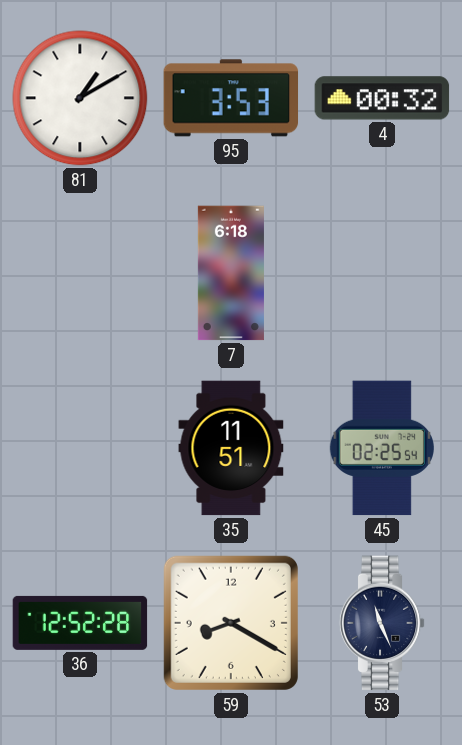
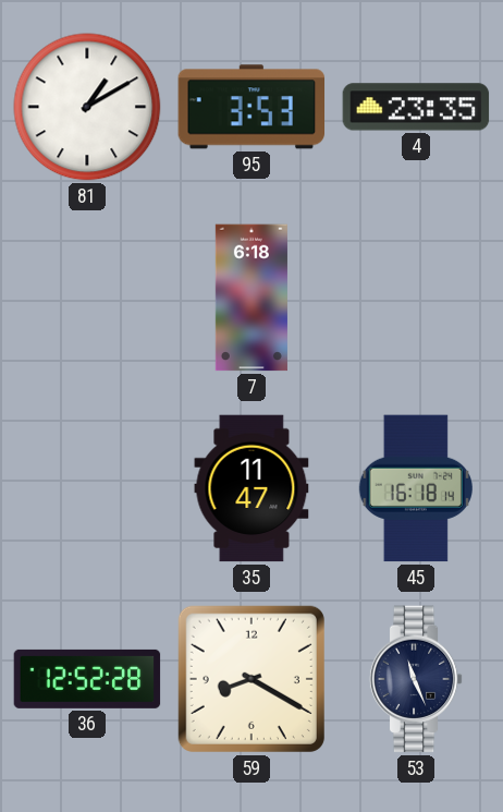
4: 00:32 -> 23:35
35: 11:51 -> 11:47
45: 02:25 -> 16:18
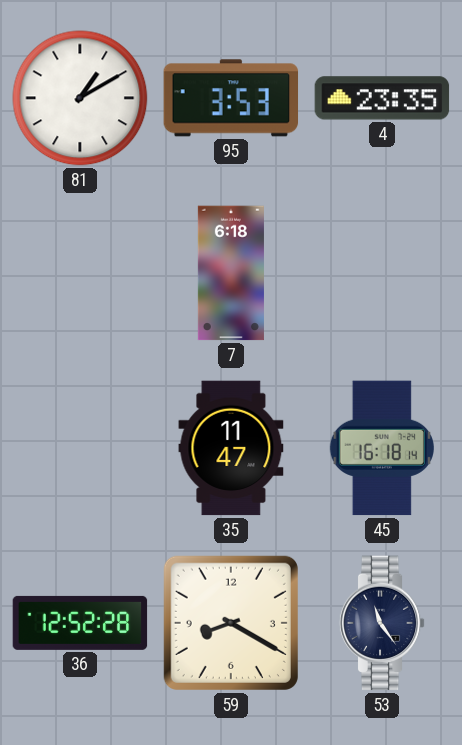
53: 11:26 -> 11:24
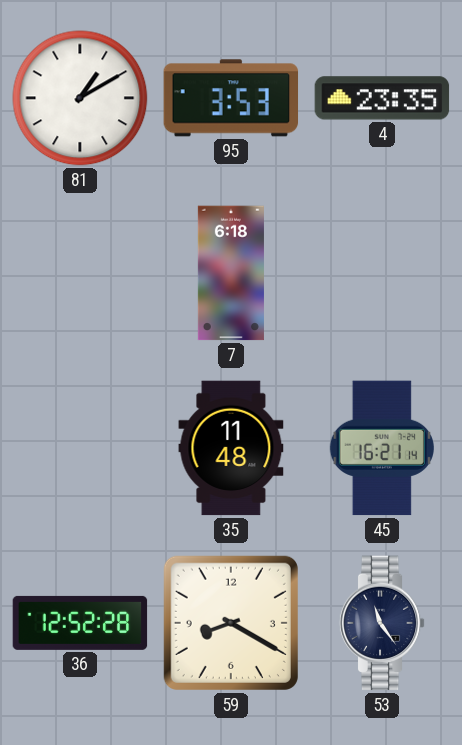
35: 11:47 -> 11:48
45: 16:18 -> 16:21
